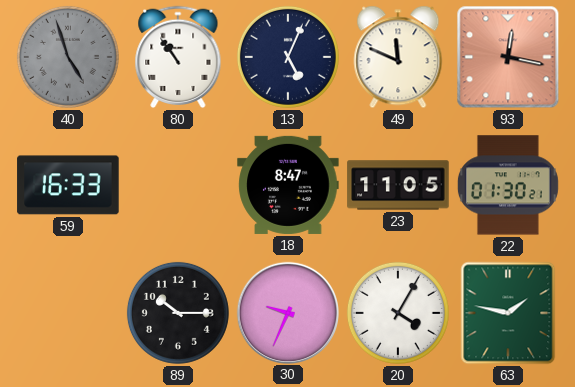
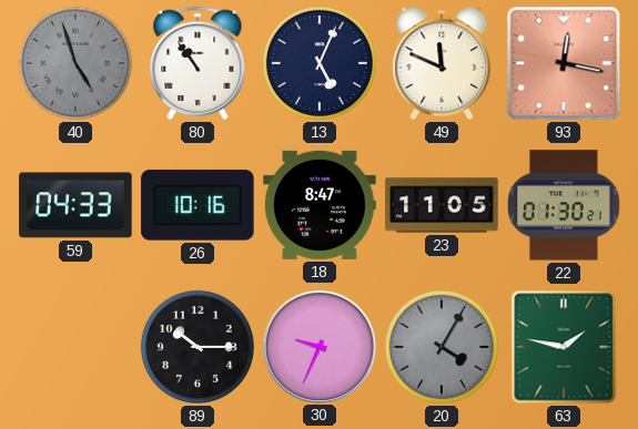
59: 16:33 -> 04:33
26: none -> 10:16
20 dial: white -> grey
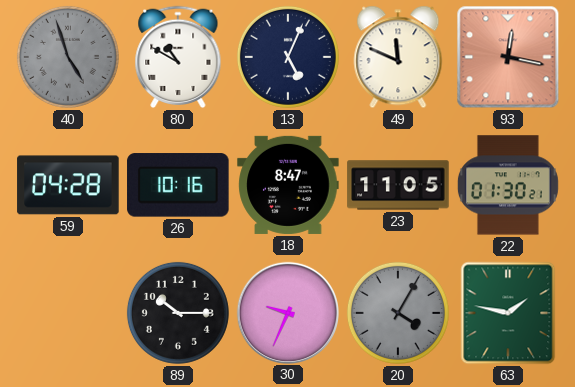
80: 10:54 -> 10:50
59: 04:33 -> 04:28
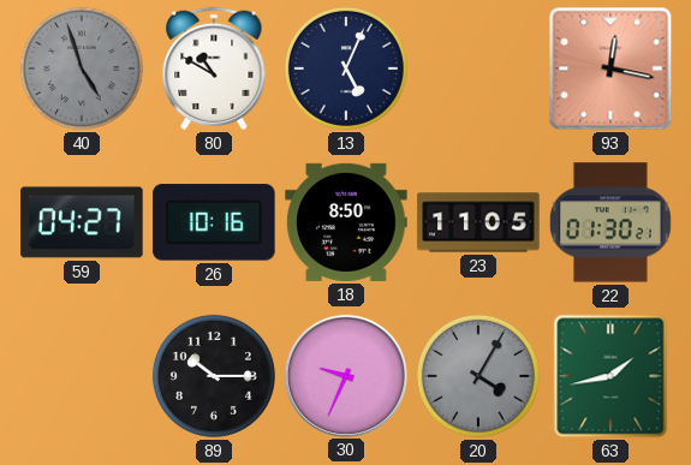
49: 11:49 -> none
59: 04:28 -> 04:27
18: 8:47 -> 8:50
63: 1:47 -> 1:43
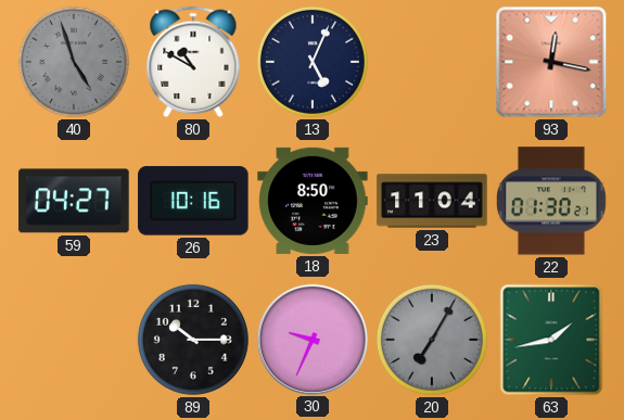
23: 11:05 -> 11:04
20: 4:05 -> 7:05
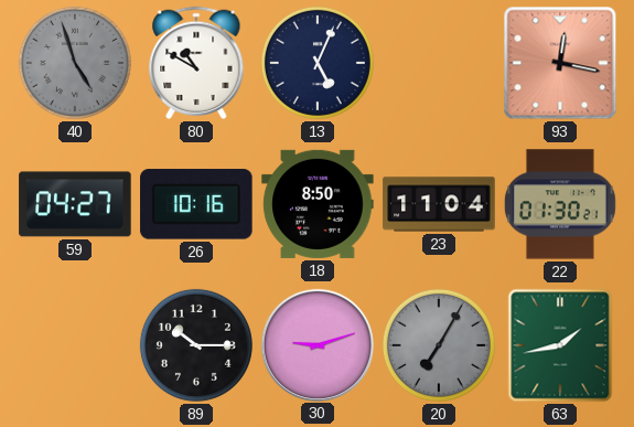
30: 9:34 -> 9:12
